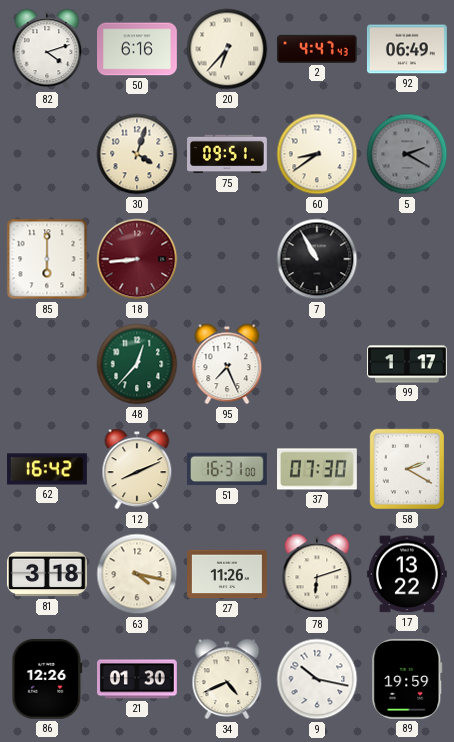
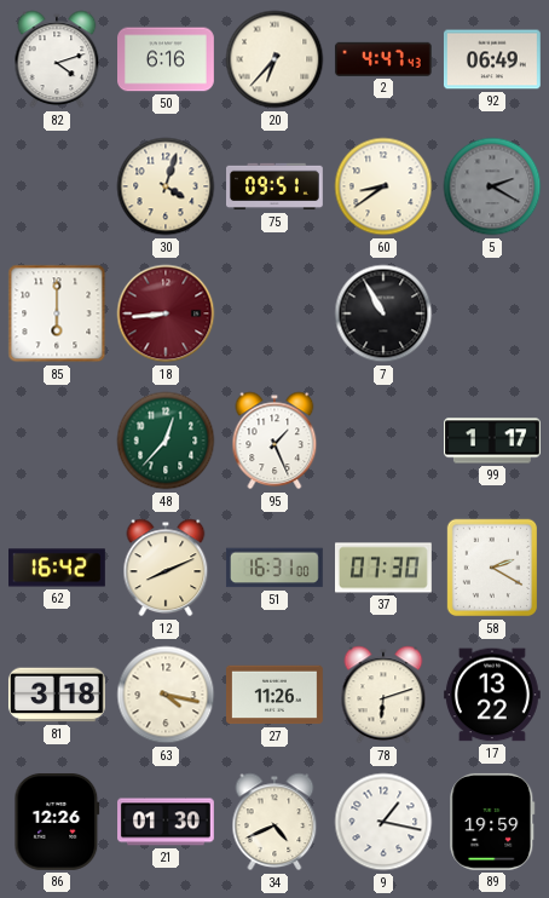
95: 7:26 -> 1:26
9: 10:17 -> 1:17
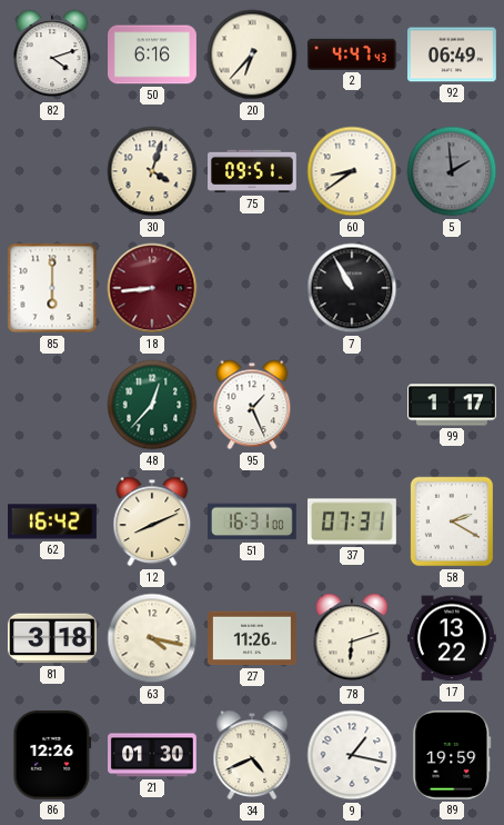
5: 2:20 -> 1:59
37: 07:30 -> 07:31
